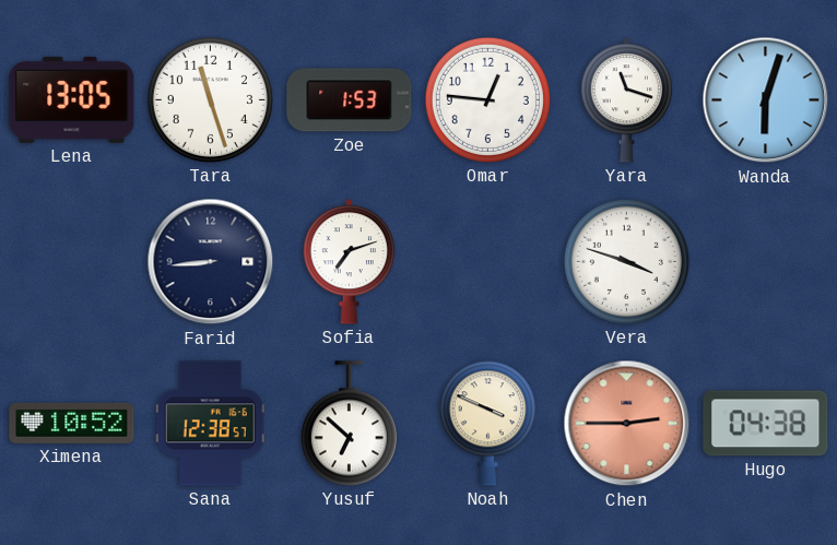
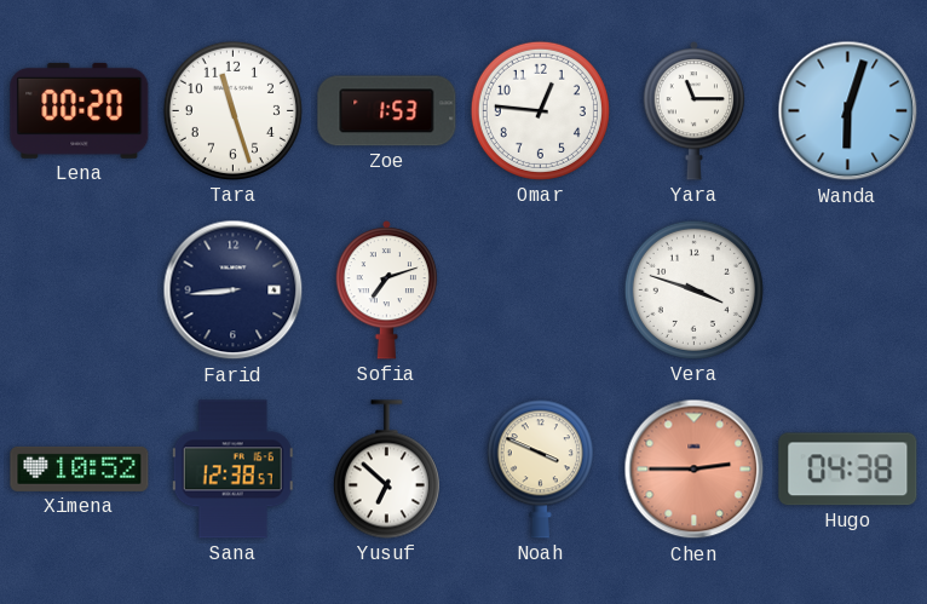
Lena: 13:05 -> 00:20
Yara: 11:18 -> 11:15
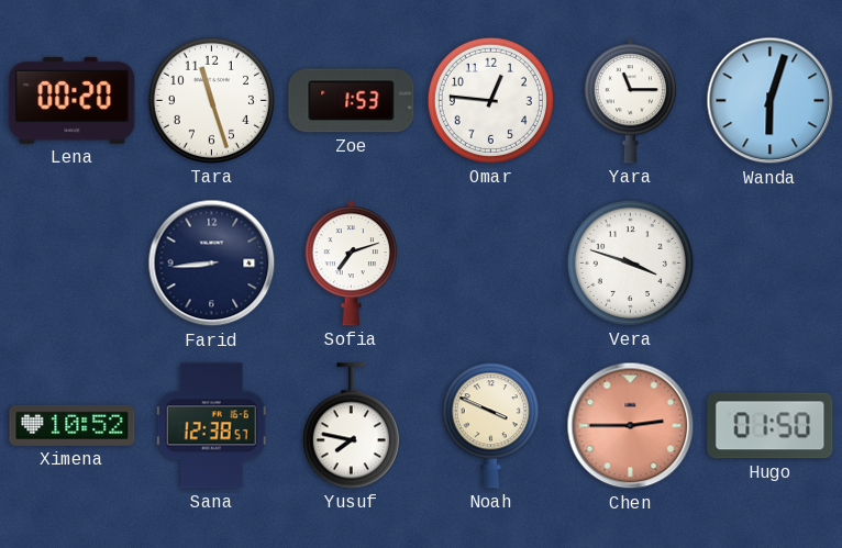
Yusuf: 6:52 -> 7:47
Hugo: 04:38 -> 01:50
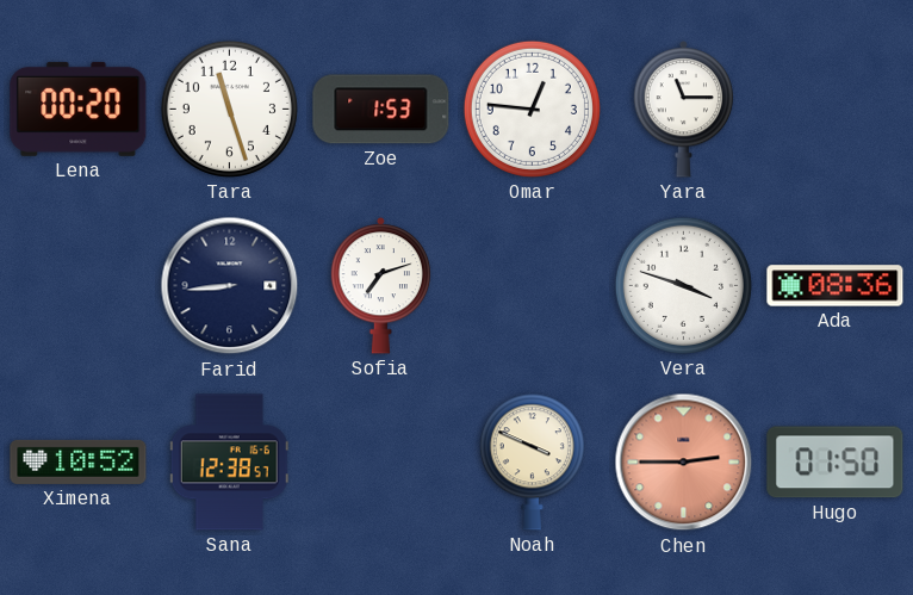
Wanda: 6:03 -> none
Ada: none -> 08:36
Yusuf: 7:47 -> none
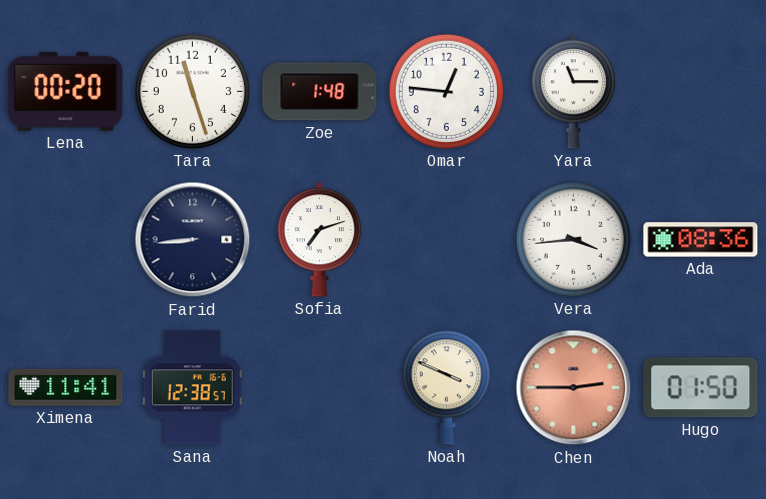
Zoe: 1:53 -> 1:48
Vera: 3:48 -> 3:44
Ximena: 10:52 -> 11:41
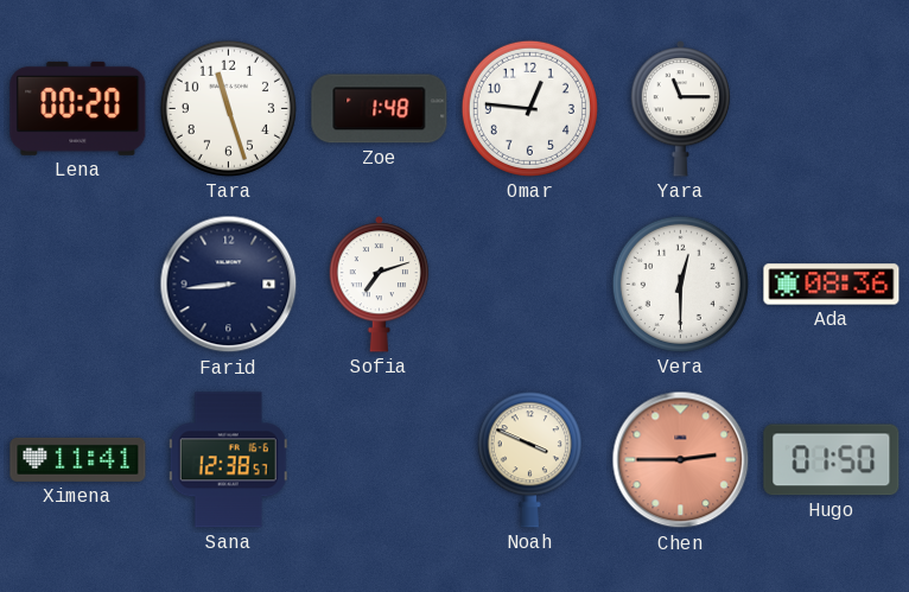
Vera: 3:44 -> 12:30
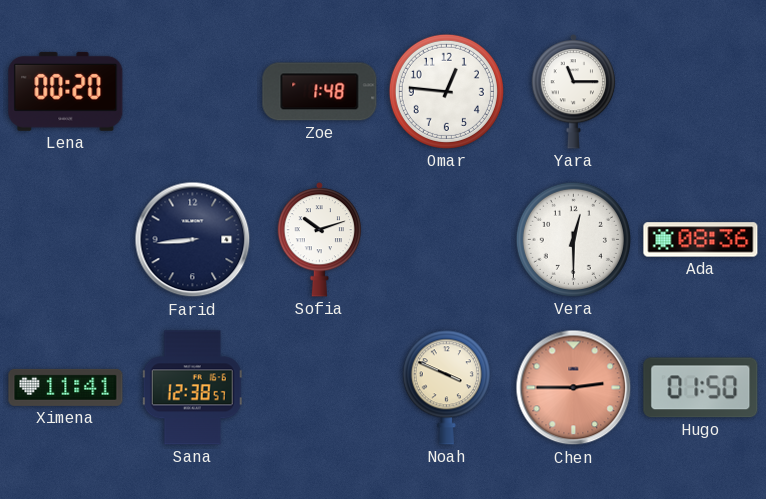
Tara: 11:27 -> none
Sofia: 7:12 -> 10:12
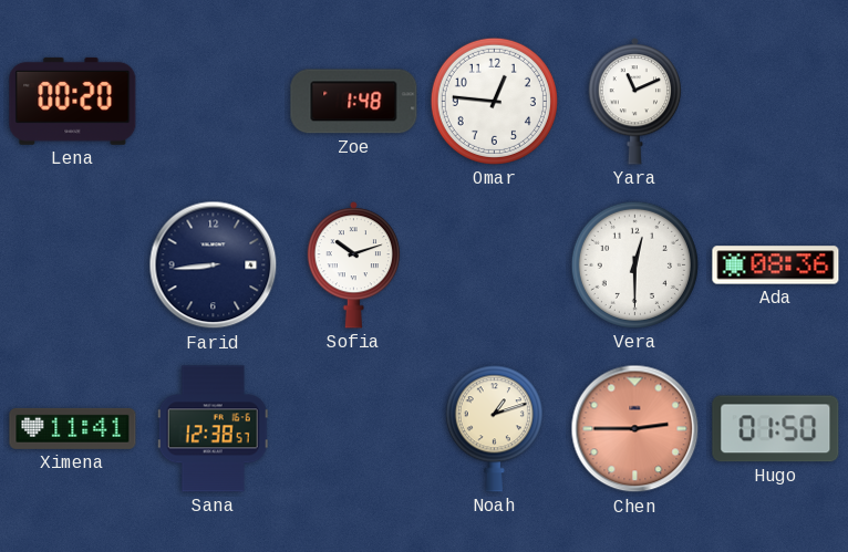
Yara: 11:15 -> 11:11
Noah: 3:49 -> 1:12
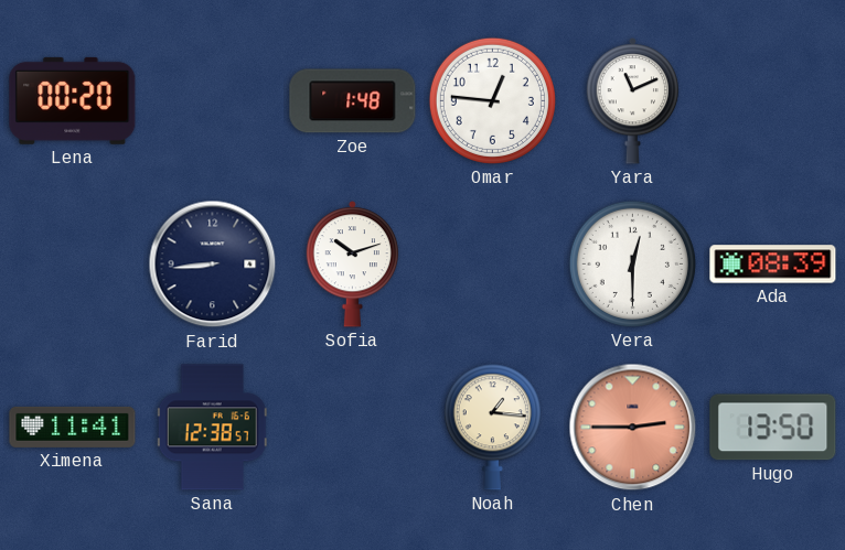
Ada: 08:36 -> 08:39
Noah: 1:12 -> 1:16
Hugo: 01:50 -> 13:50
